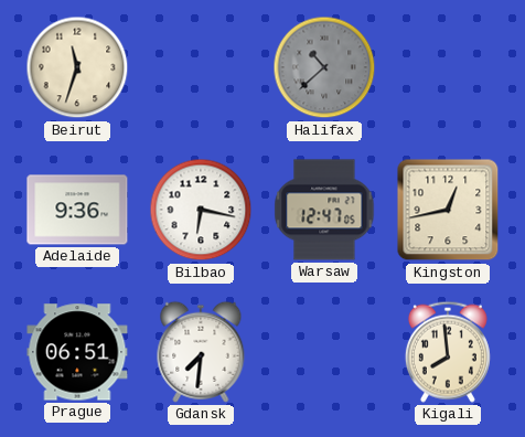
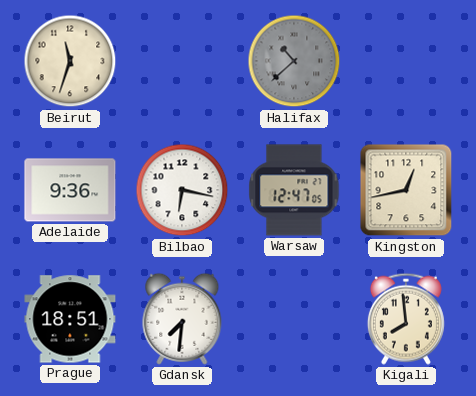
Prague: 06:51 -> 18:51
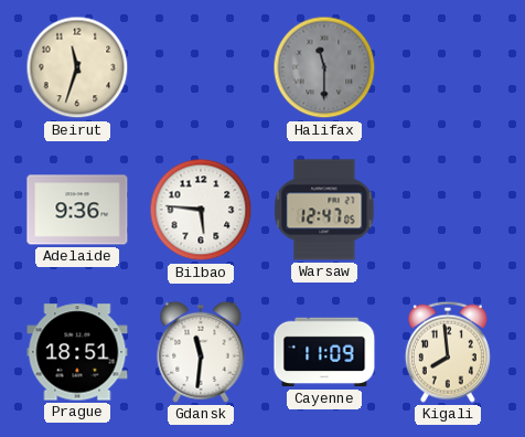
Halifax: 10:38 -> 11:30
Bilbao: 6:17 -> 5:46
Kingston: 12:43 -> none
Gdansk: 7:31 -> 11:31
Cayenne: none -> 11:09
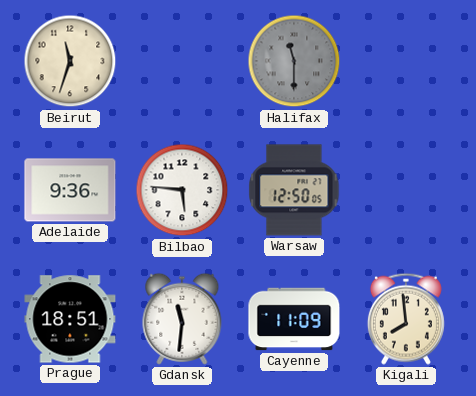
Warsaw: 12:47 -> 12:50
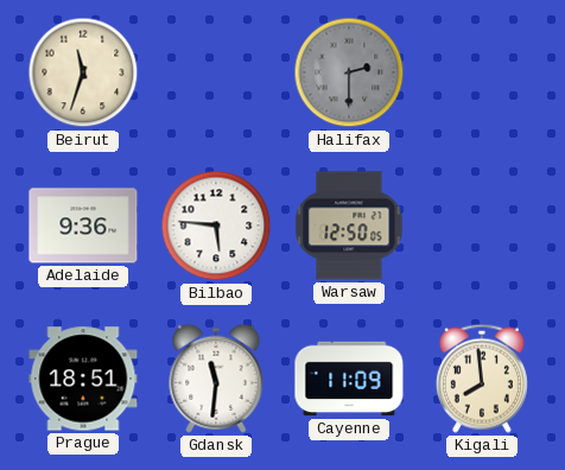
Halifax: 11:30 -> 2:30
